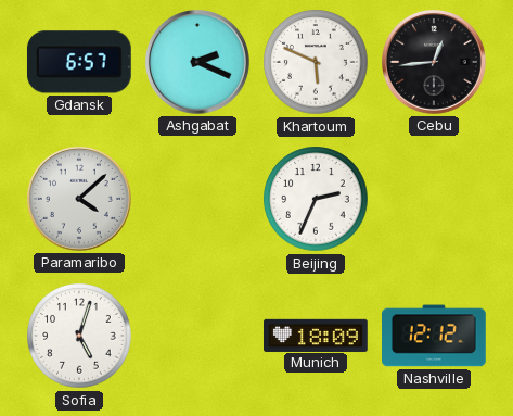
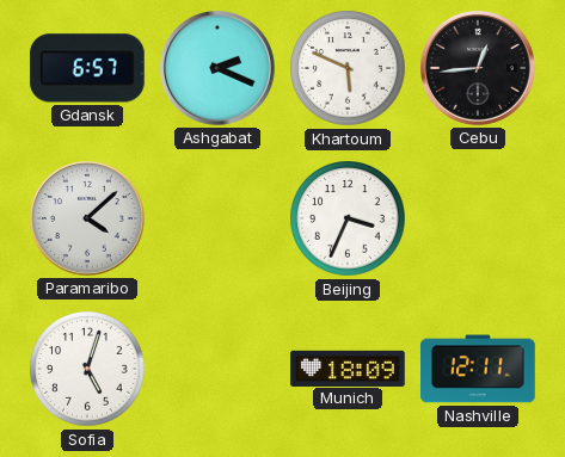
Beijing: 2:34 -> 3:34
Nashville: 12:12 -> 12:11
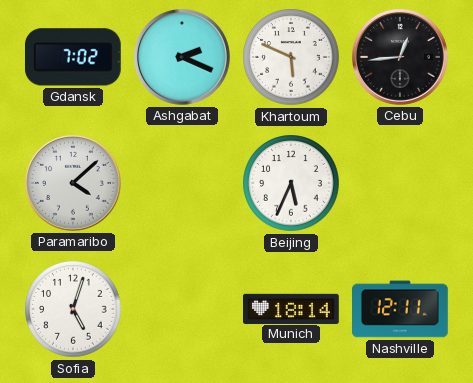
Gdansk: 6:57 -> 7:02
Beijing: 3:34 -> 5:34
Munich: 18:09 -> 18:14
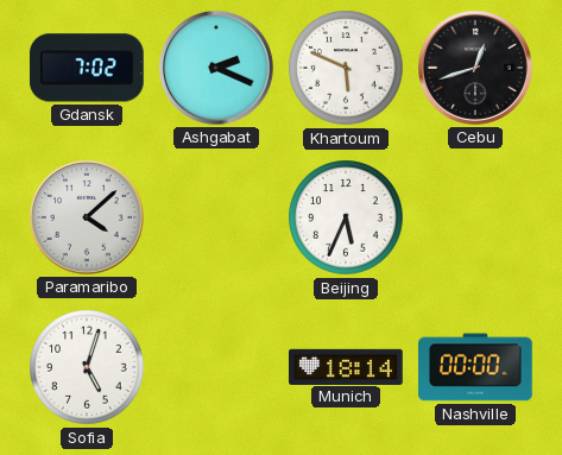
Cebu: 12:44 -> 12:42
Nashville: 12:11 -> 00:00
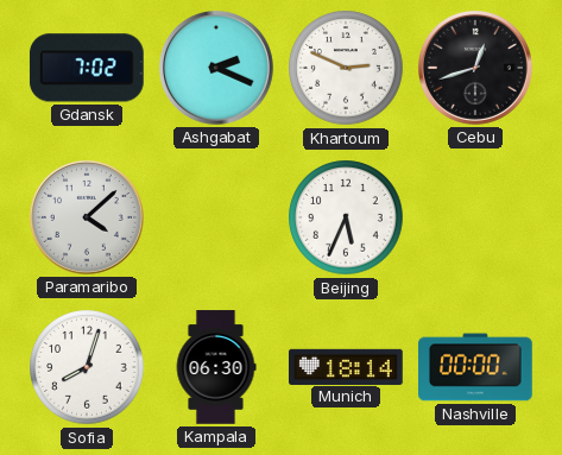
Khartoum: 5:49 -> 2:49
Sofia: 5:03 -> 8:03
Kampala: none -> 06:30
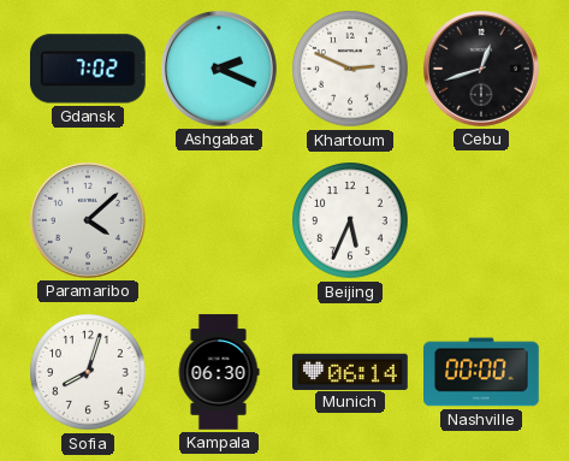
Munich: 18:14 -> 06:14
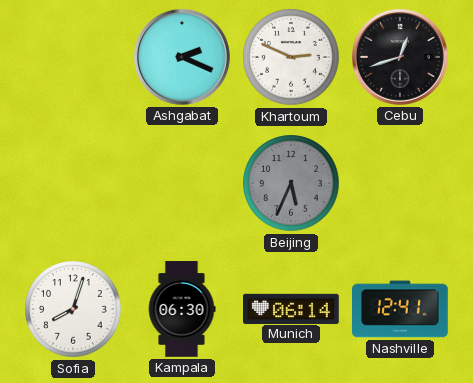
Gdansk: 7:02 -> none
Paramaribo: 4:08 -> none
Beijing dial: white -> grey
Nashville: 00:00 -> 12:41
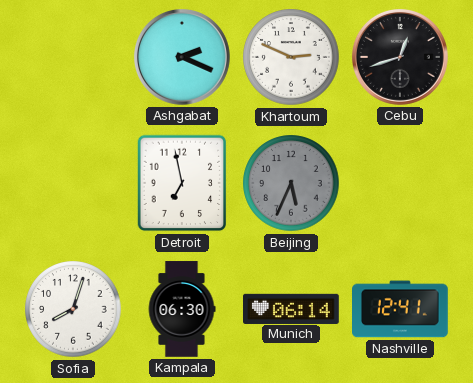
Detroit: none -> 6:58
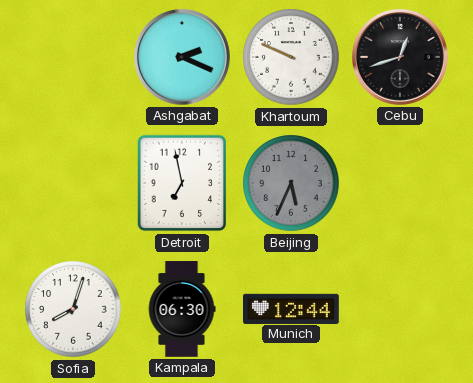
Khartoum: 2:49 -> 9:49
Munich: 06:14 -> 12:44
Nashville: 12:41 -> none
